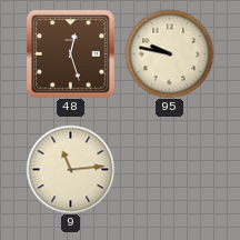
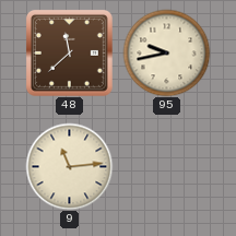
48: 12:27 -> 11:38
95: 9:47 -> 9:43
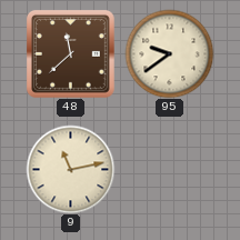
95: 9:43 -> 9:39
9: 11:14 -> 11:13
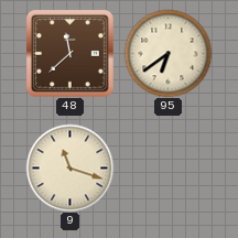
95: 9:39 -> 6:39
9: 11:13 -> 11:18
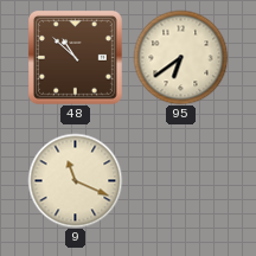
48: 11:38 -> 10:52
9: 11:18 -> 11:19
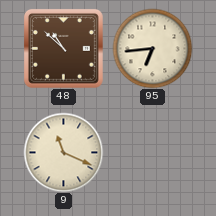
95: 6:39 -> 6:44
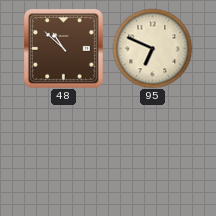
95: 6:44 -> 6:49
9: 11:19 -> none
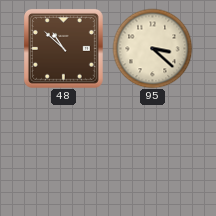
95: 6:49 -> 3:22
